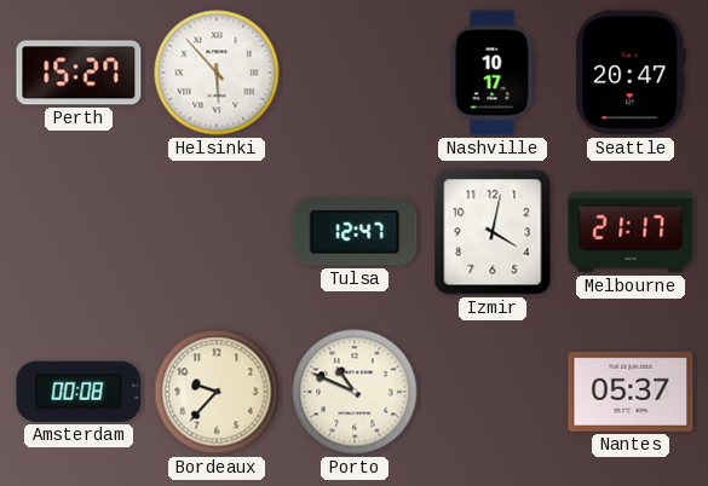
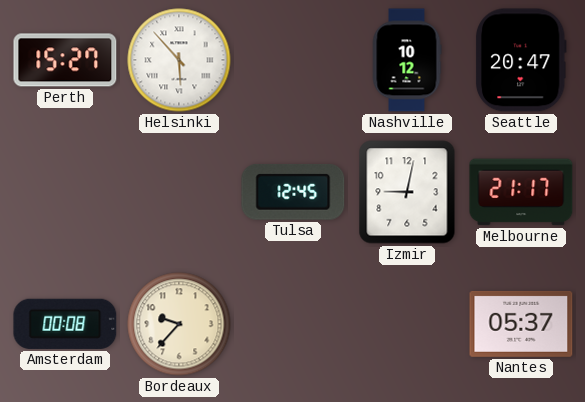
Nashville: 10:17 -> 10:12
Tulsa: 12:47 -> 12:45
Izmir: 4:02 -> 9:02
Porto: 10:49 -> none
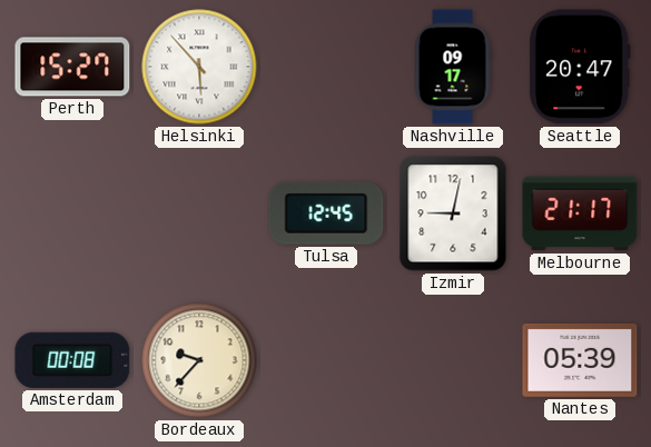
Nashville: 10:12 -> 09:17
Nantes: 05:37 -> 05:39
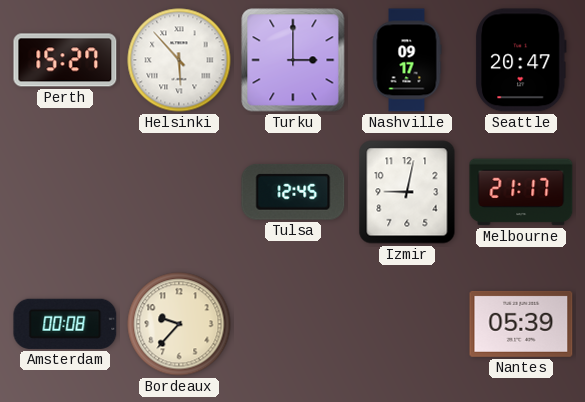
Turku: none -> 3:00
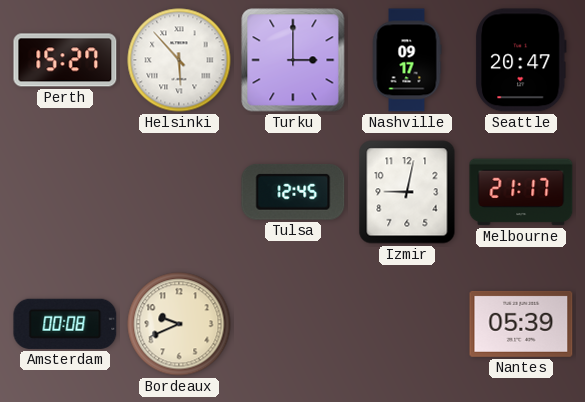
Bordeaux: 9:37 -> 9:41
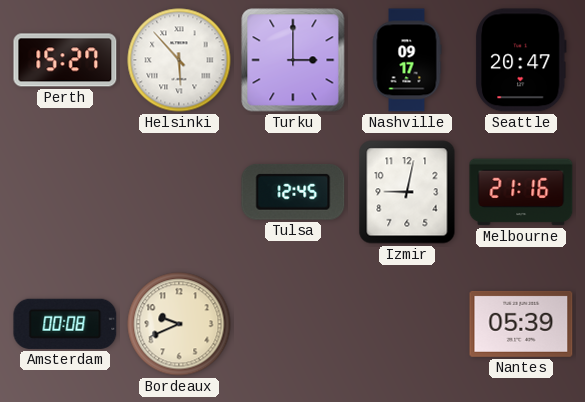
Melbourne: 21:17 -> 21:16
